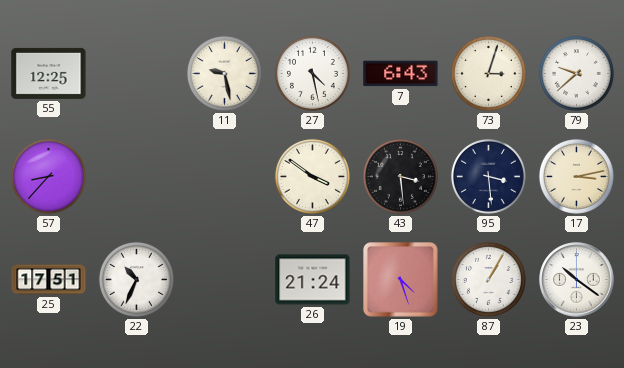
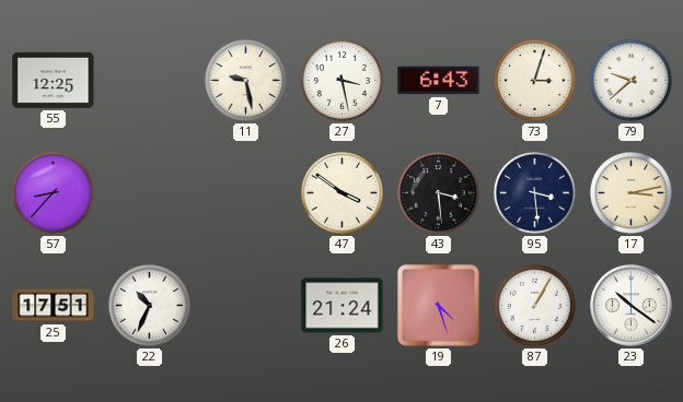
27: 4:28 -> 3:28
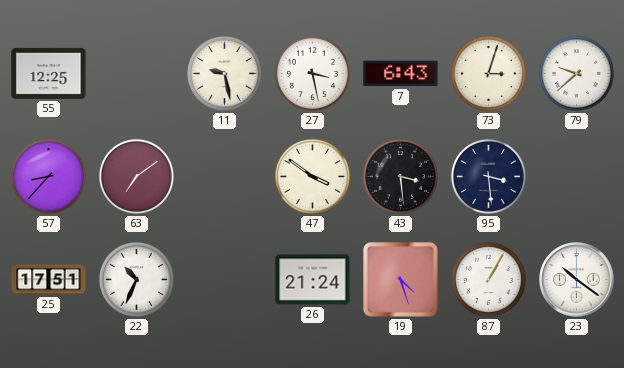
63: none -> 7:09
17: 3:13 -> none
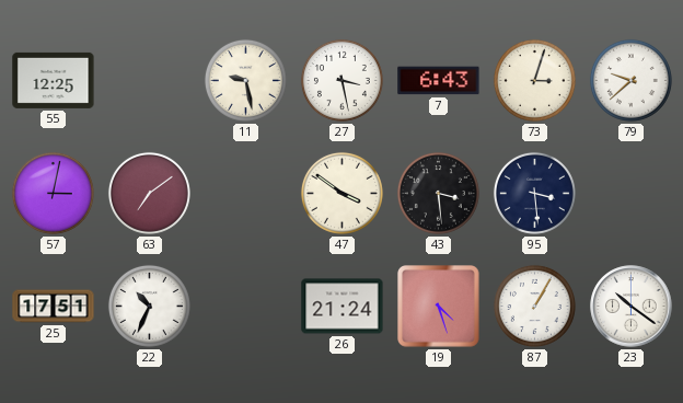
57: 8:37 -> 3:02
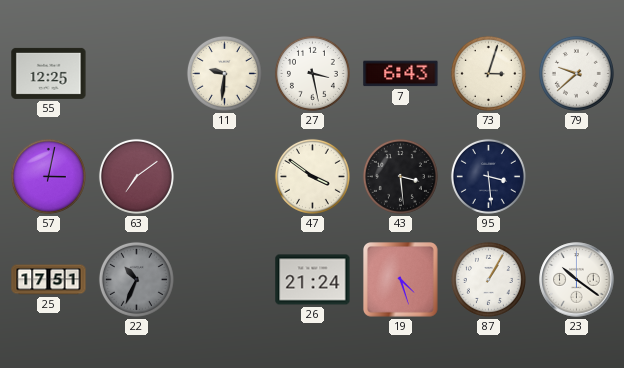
11: 9:28 -> 9:31
22 dial: white -> grey
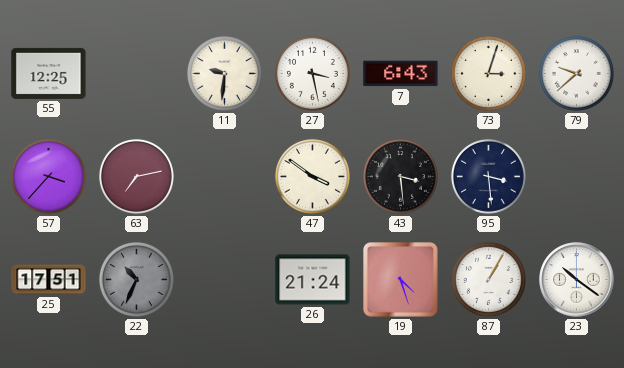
57: 3:02 -> 3:37
63: 7:09 -> 7:13
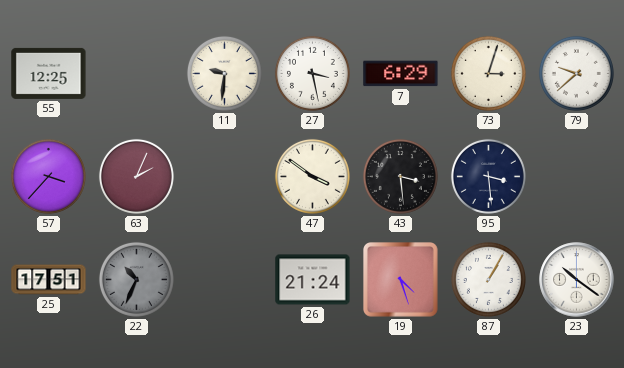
7: 6:43 -> 6:29
63: 7:13 -> 2:04
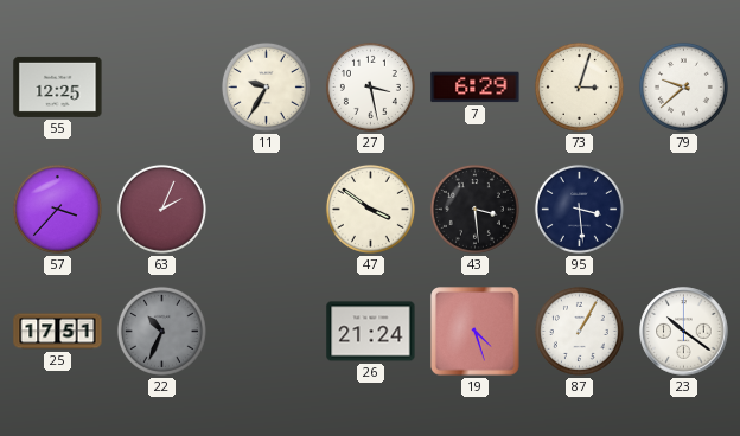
11: 9:31 -> 9:35
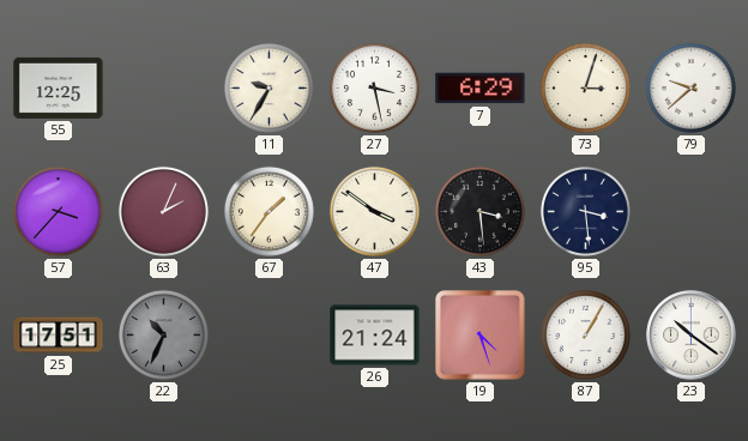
67: none -> 1:36
